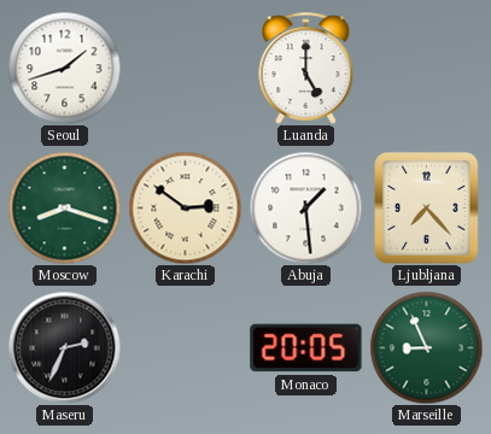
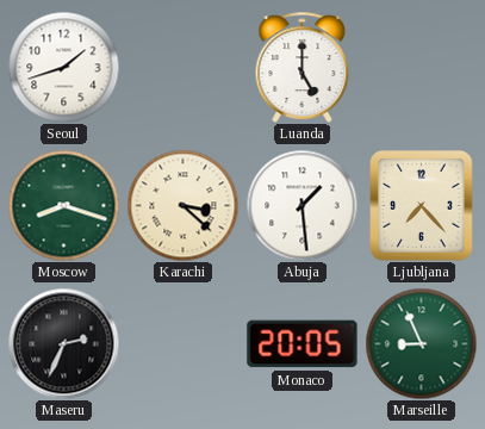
Karachi: 2:51 -> 3:22
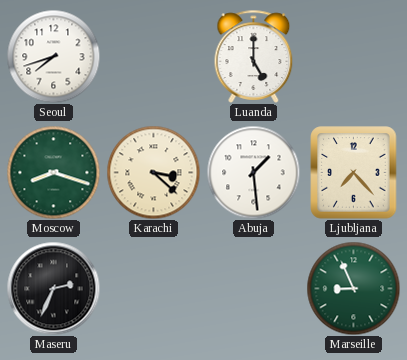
Seoul: 1:42 -> 7:42
Monaco: 20:05 -> none
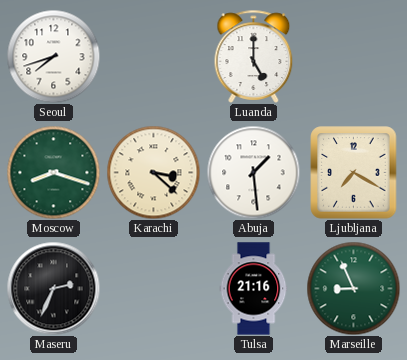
Ljubljana: 7:23 -> 7:20
Tulsa: none -> 21:16
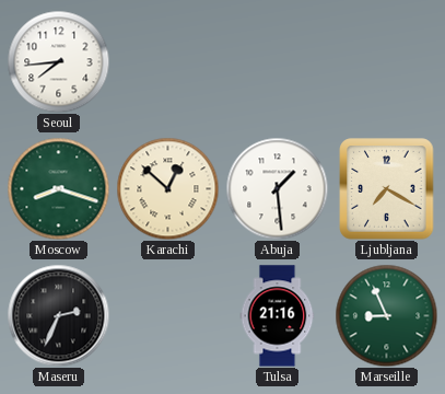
Seoul: 7:42 -> 7:44
Luanda: 5:00 -> none
Karachi: 3:22 -> 12:52
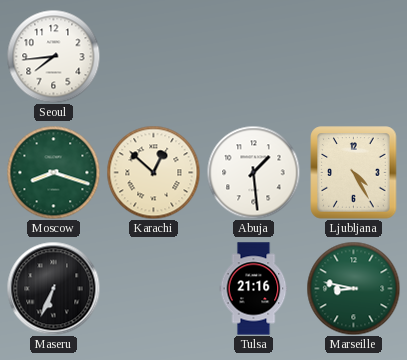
Ljubljana: 7:20 -> 4:25
Maseru: 2:34 -> 6:34
Marseille: 8:56 -> 8:47
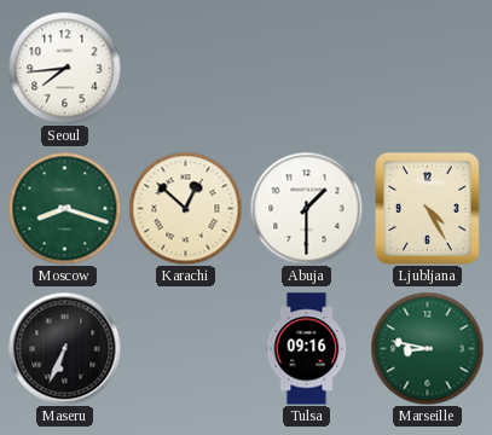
Abuja: 1:29 -> 1:30
Tulsa: 21:16 -> 09:16
